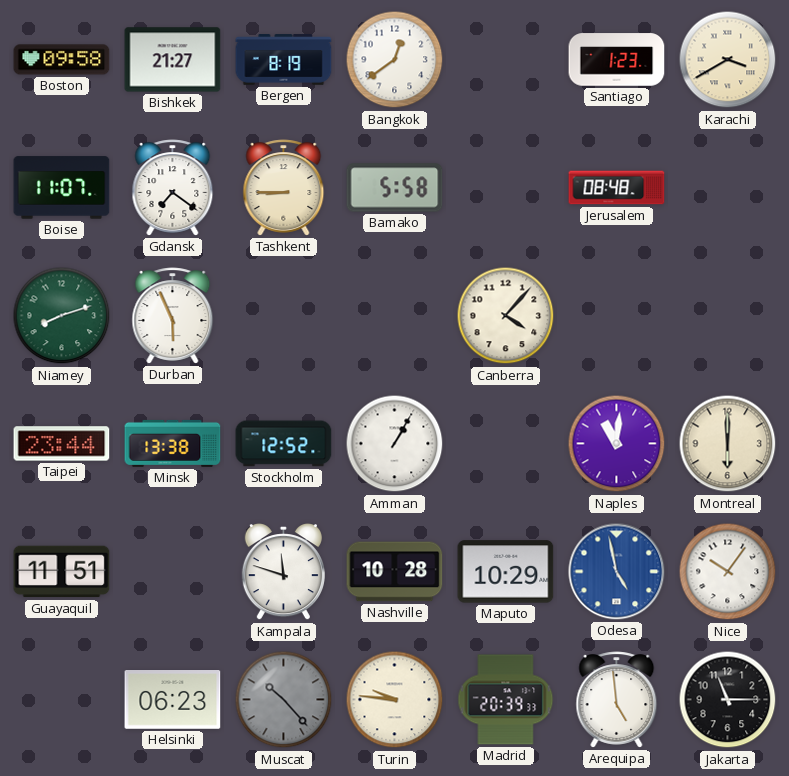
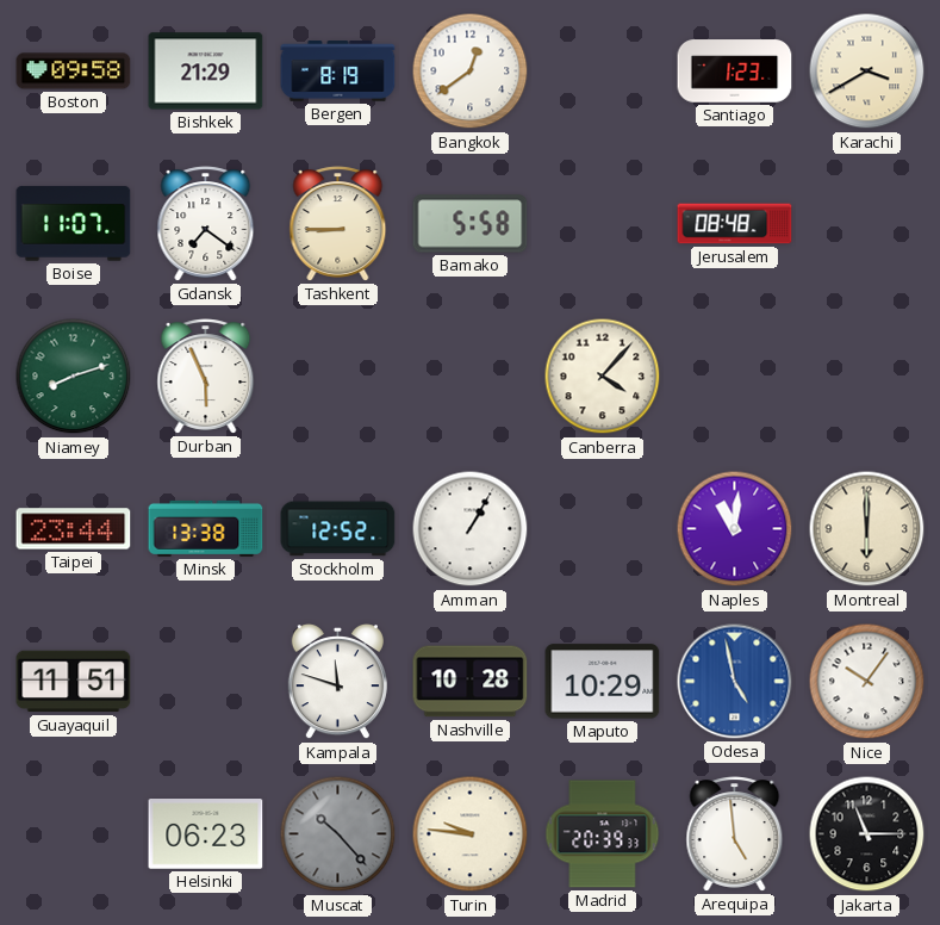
Bishkek: 21:27 -> 21:29
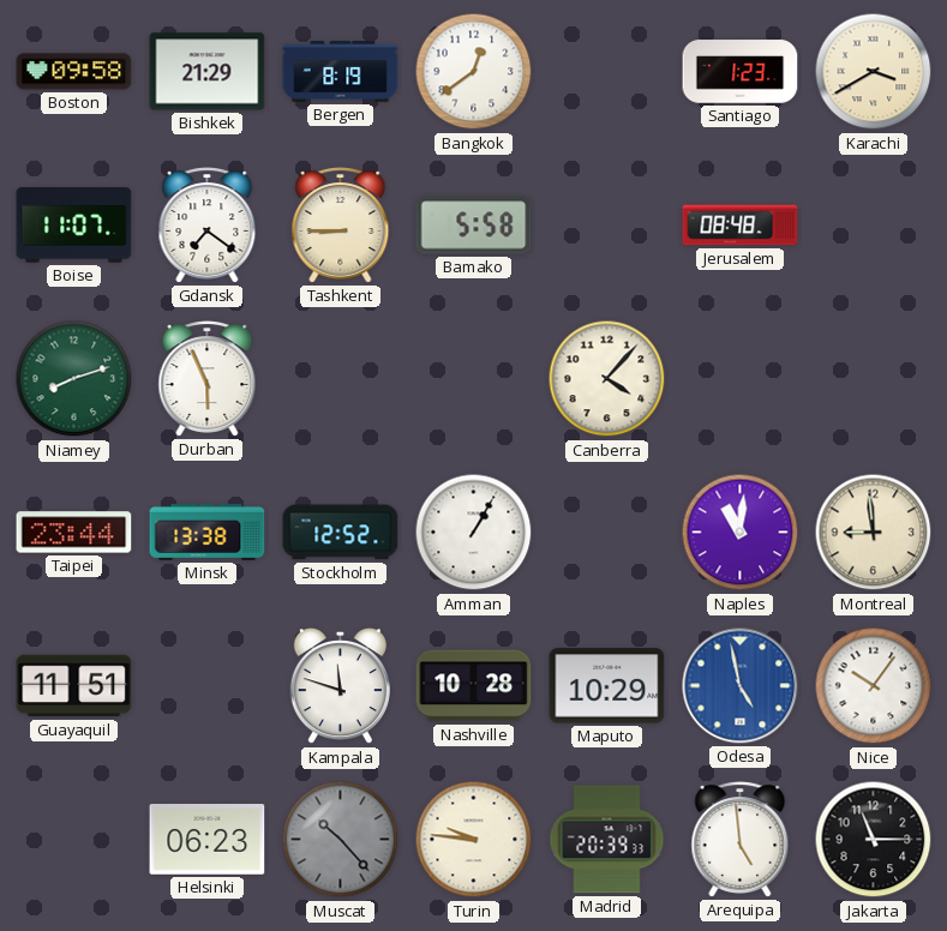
Montreal: 6:00 -> 8:59
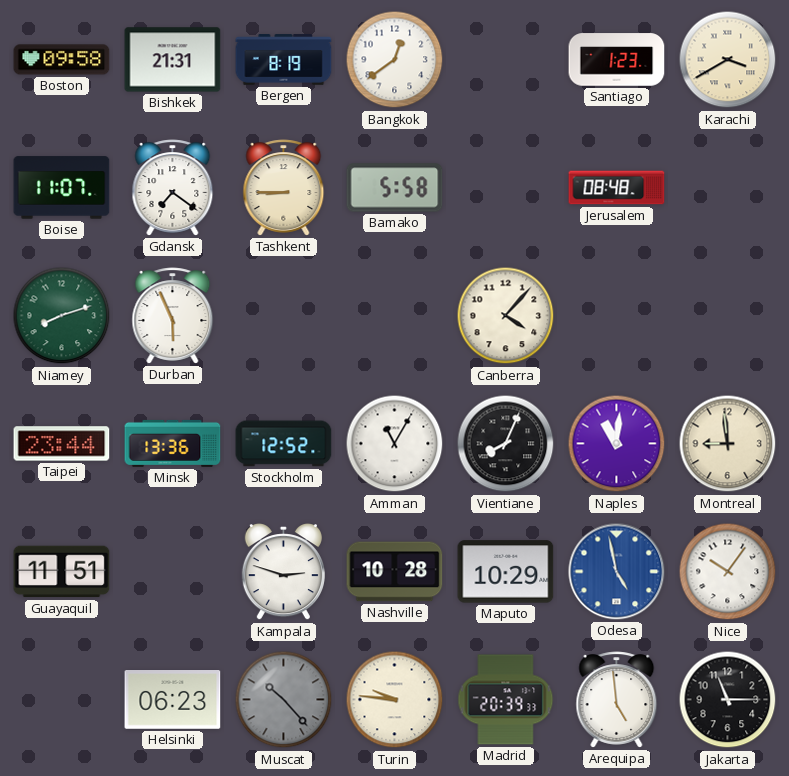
Bishkek: 21:29 -> 21:31
Minsk: 13:38 -> 13:36
Amman: 1:05 -> 11:05
Vientiane: none -> 8:04
Kampala: 11:48 -> 2:48
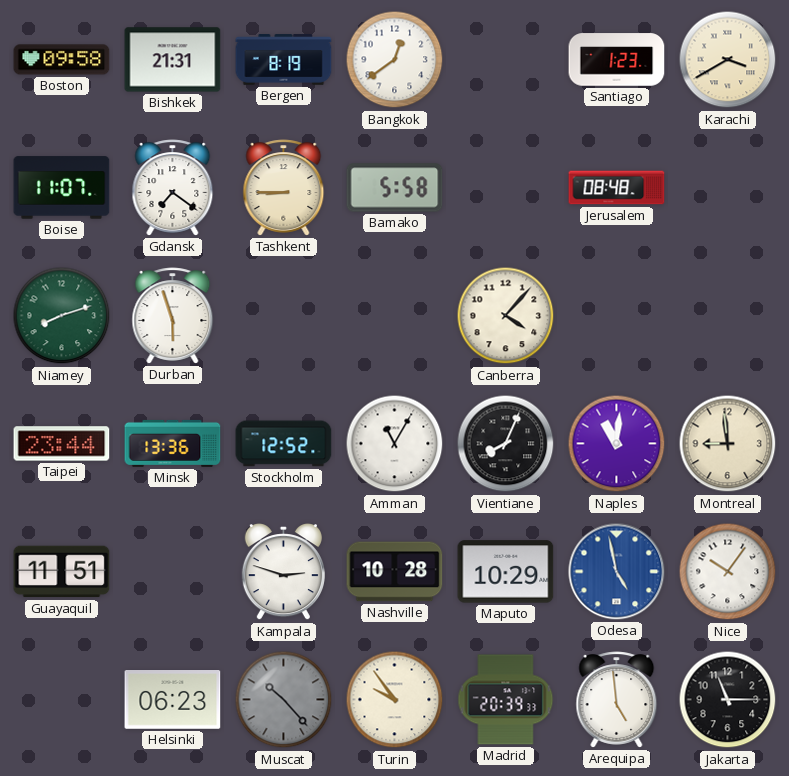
Durban: 5:56 -> 5:57
Turin: 9:46 -> 9:54
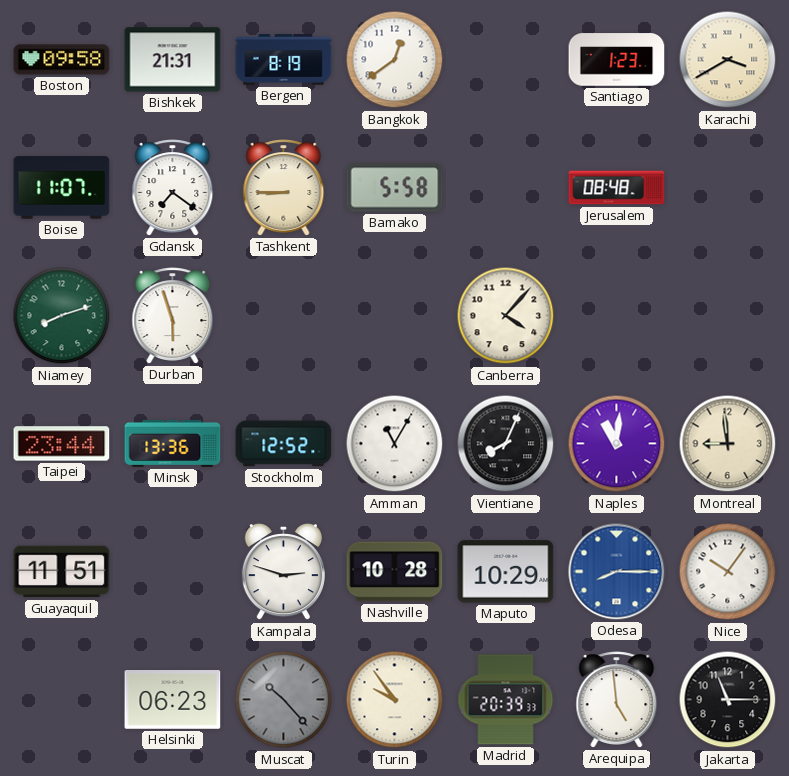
Odesa: 4:58 -> 8:15
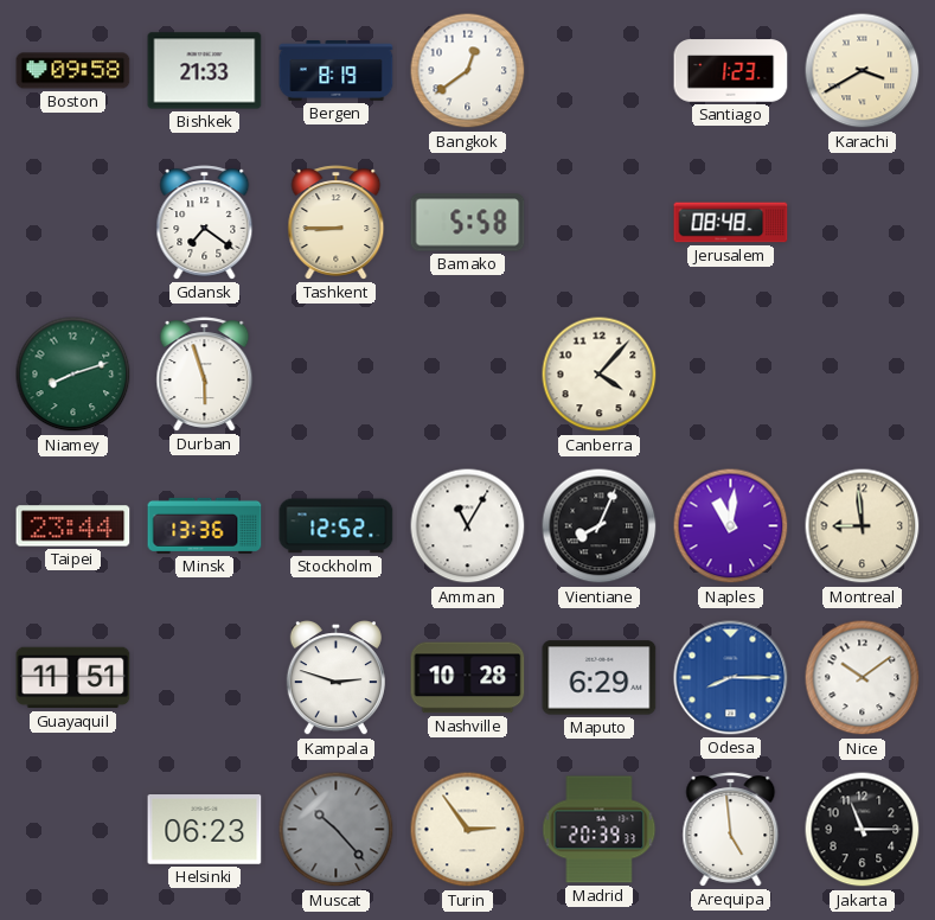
Bishkek: 21:31 -> 21:33
Boise: 11:07 -> none
Maputo: 10:29 -> 6:29
Nice: 10:06 -> 10:09
Turin: 9:54 -> 2:54
